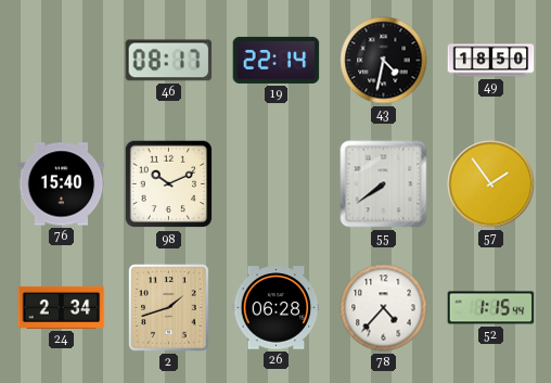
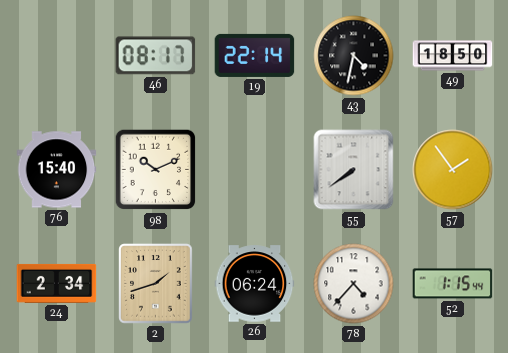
26: 06:28 -> 06:24
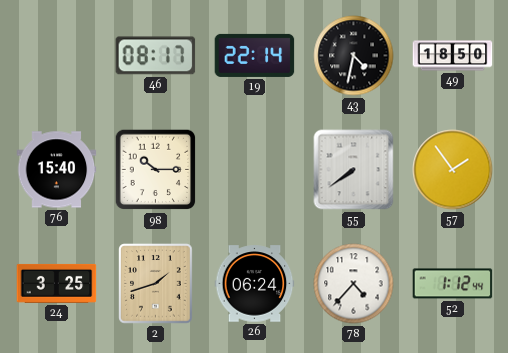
98: 10:11 -> 10:15
24: 2:34 -> 3:25
52: 1:15 -> 1:12
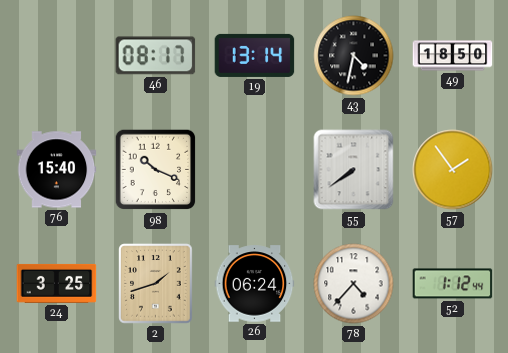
19: 22:14 -> 13:14
98: 10:15 -> 10:19
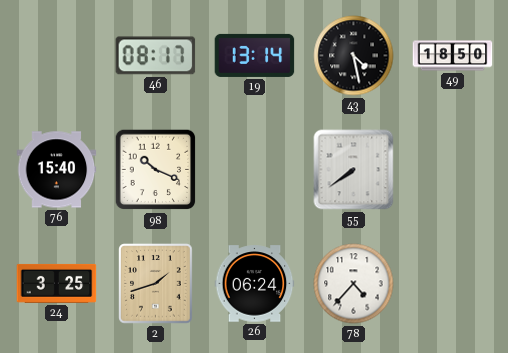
43: 4:32 -> 4:28
57: 1:54 -> none
52: 1:12 -> none
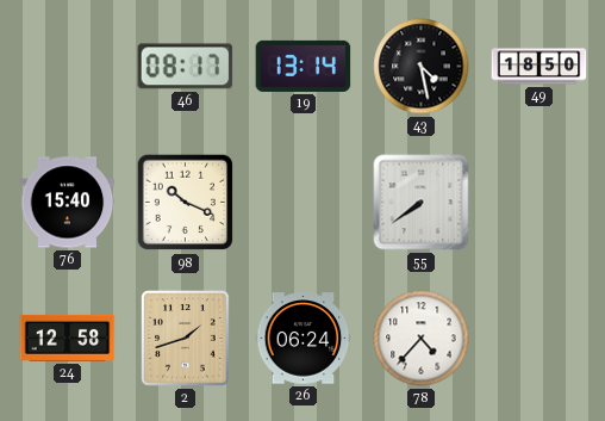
24: 3:25 -> 12:58
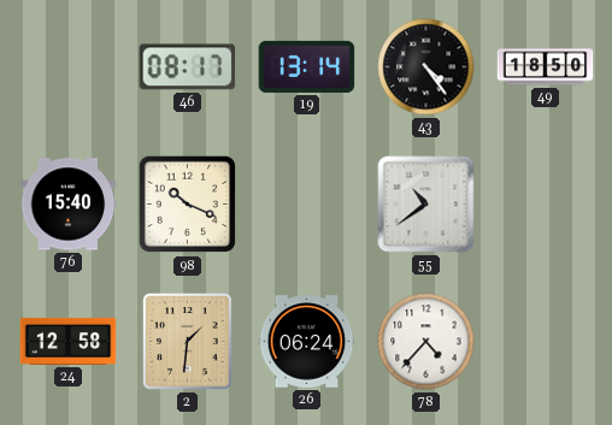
43: 4:28 -> 4:24
55: 7:39 -> 10:39
2: 1:42 -> 1:31
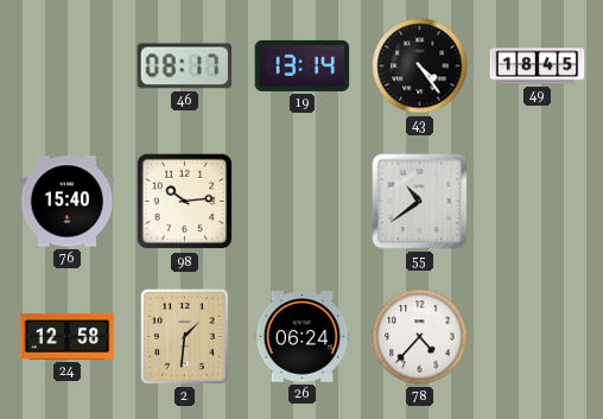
49: 18:50 -> 18:45
98: 10:19 -> 10:14
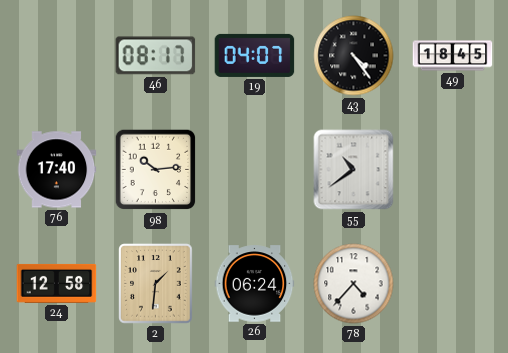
19: 13:14 -> 04:07
76: 15:40 -> 17:40
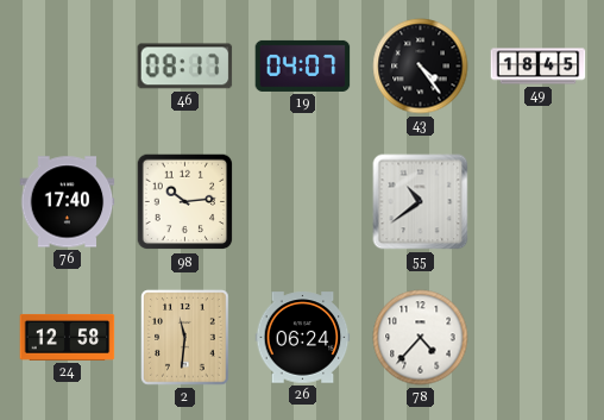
2: 1:31 -> 11:31
